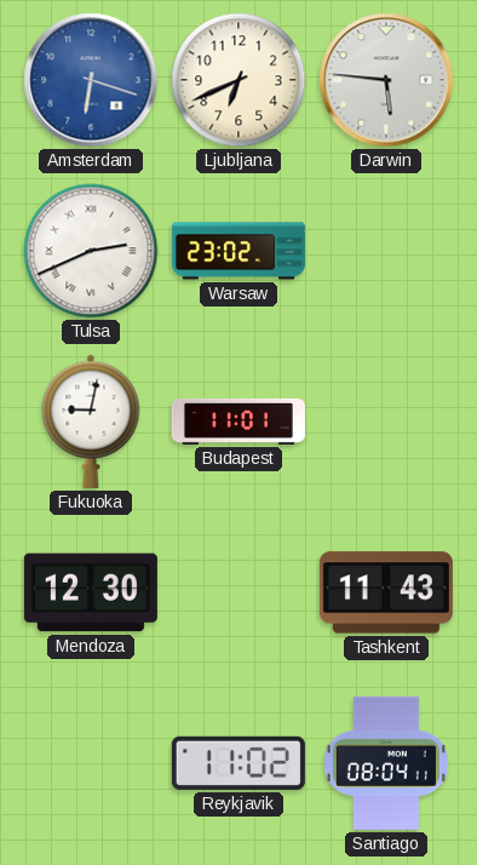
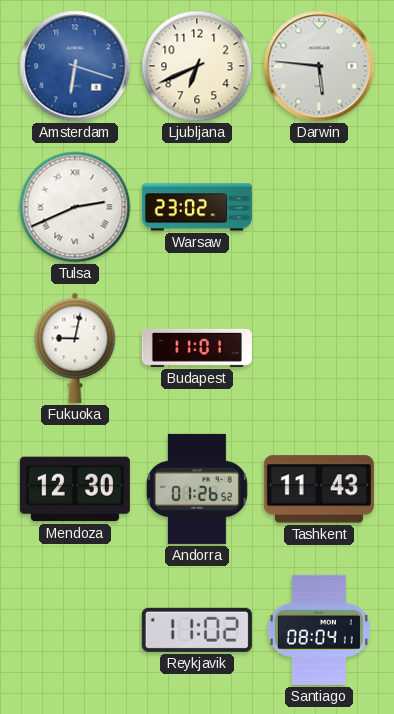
Andorra: none -> 01:26
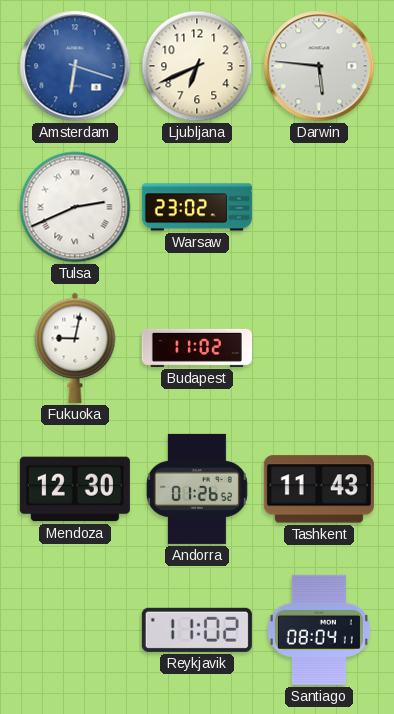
Budapest: 11:01 -> 11:02
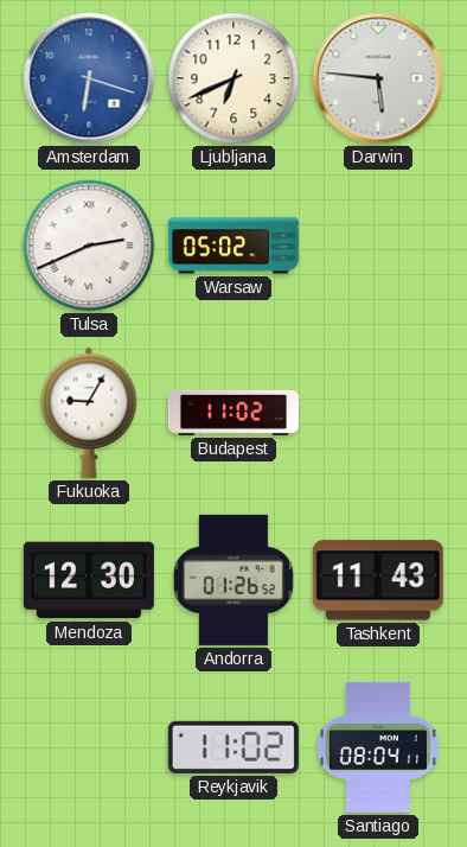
Warsaw: 23:02 -> 05:02
Fukuoka: 9:02 -> 9:05
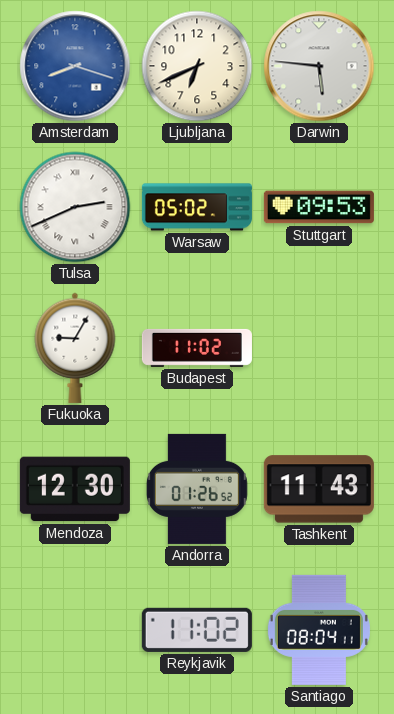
Amsterdam: 6:18 -> 8:18
Stuttgart: none -> 09:53
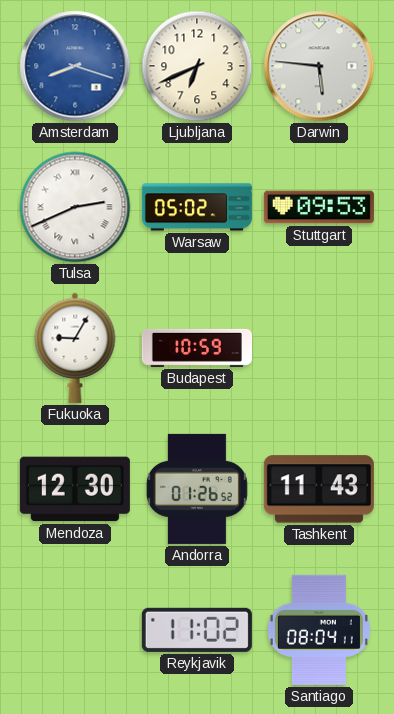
Budapest: 11:02 -> 10:59
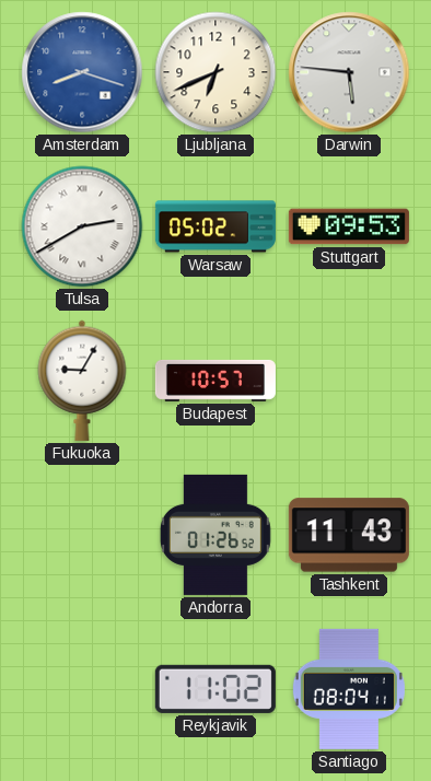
Tulsa: 2:41 -> 2:40
Budapest: 10:59 -> 10:57
Mendoza: 12:30 -> none
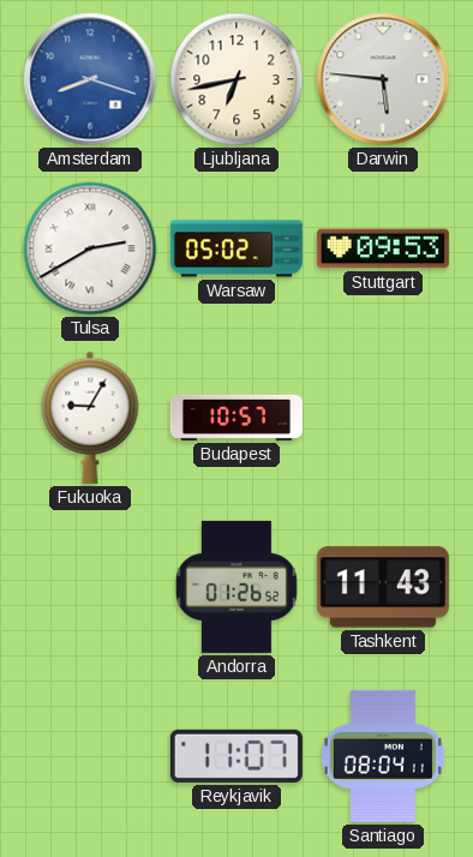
Ljubljana: 6:41 -> 6:43
Reykjavik: 11:02 -> 11:07
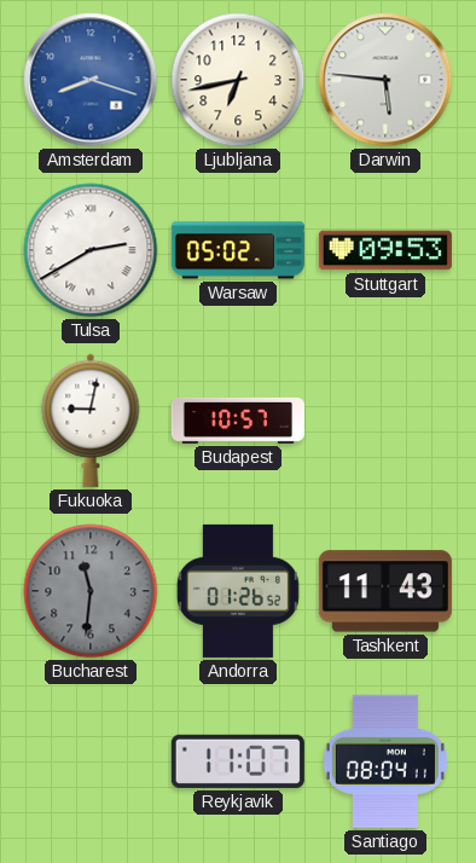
Fukuoka: 9:05 -> 9:02
Bucharest: none -> 11:31
